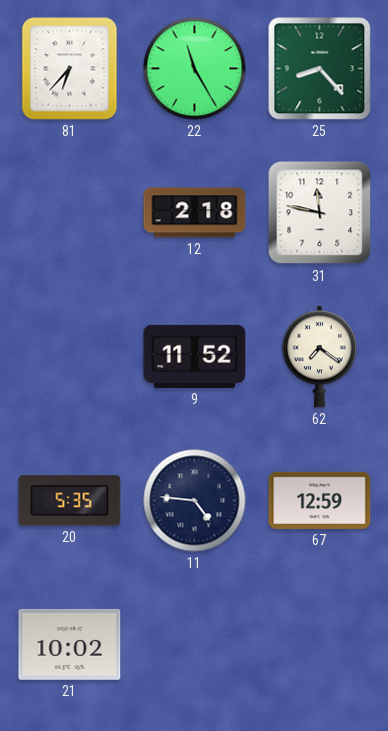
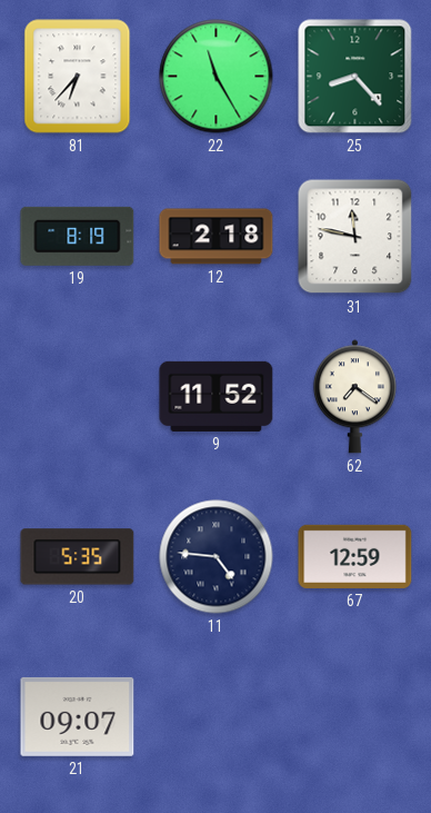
19: none -> 8:19
21: 10:02 -> 09:07
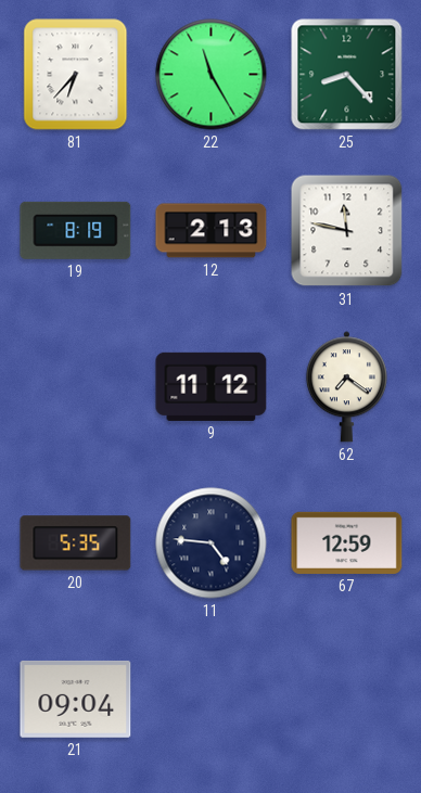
12: 2:18 -> 2:13
9: 11:52 -> 11:12
21: 09:07 -> 09:04
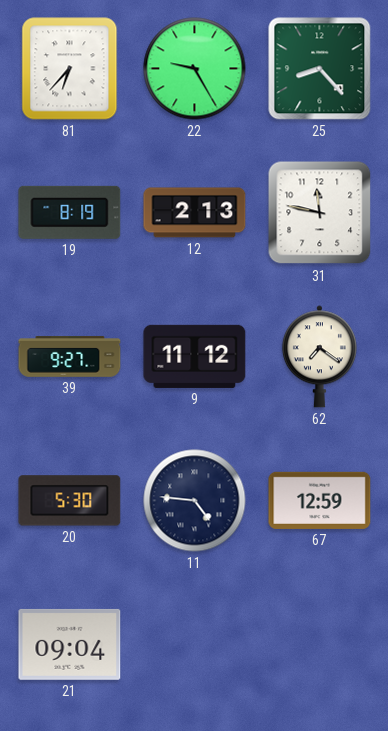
22: 11:25 -> 9:25
39: none -> 9:27
20: 5:35 -> 5:30
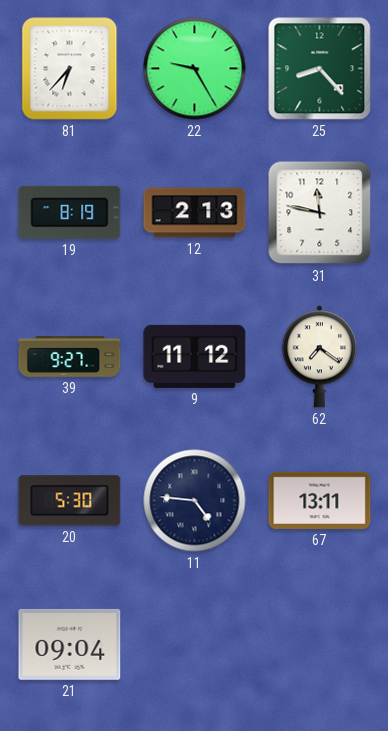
67: 12:59 -> 13:11
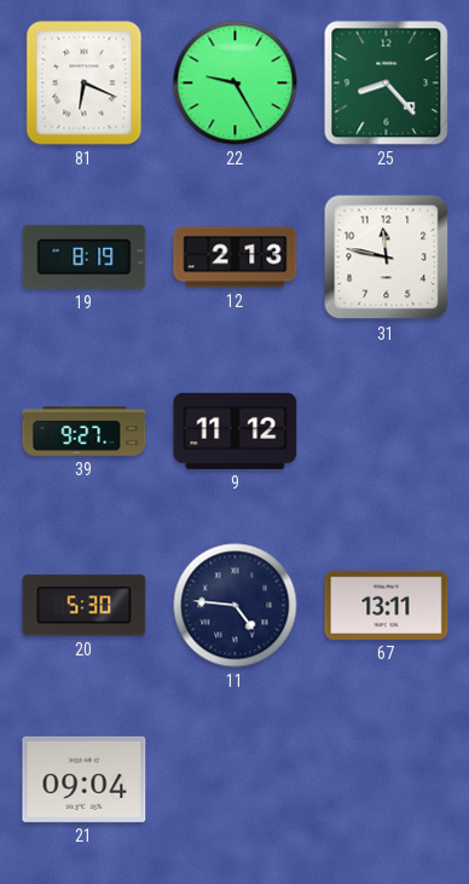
81: 6:37 -> 6:19
62: 7:21 -> none
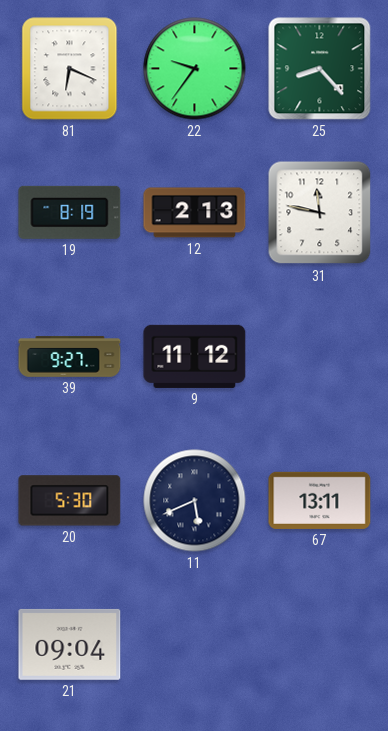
22: 9:25 -> 9:36
11: 4:46 -> 5:41
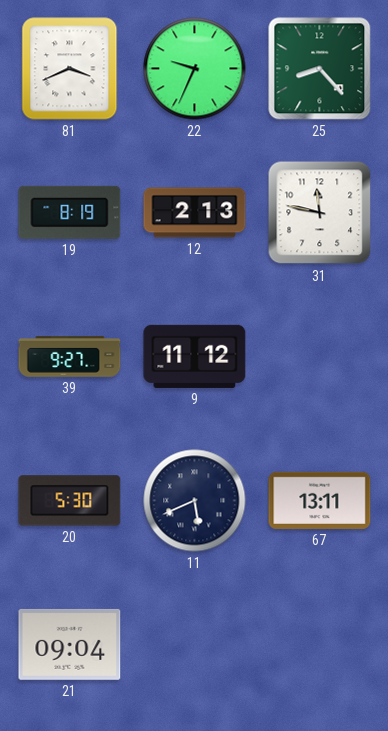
81: 6:19 -> 3:41
22: 9:36 -> 9:34
